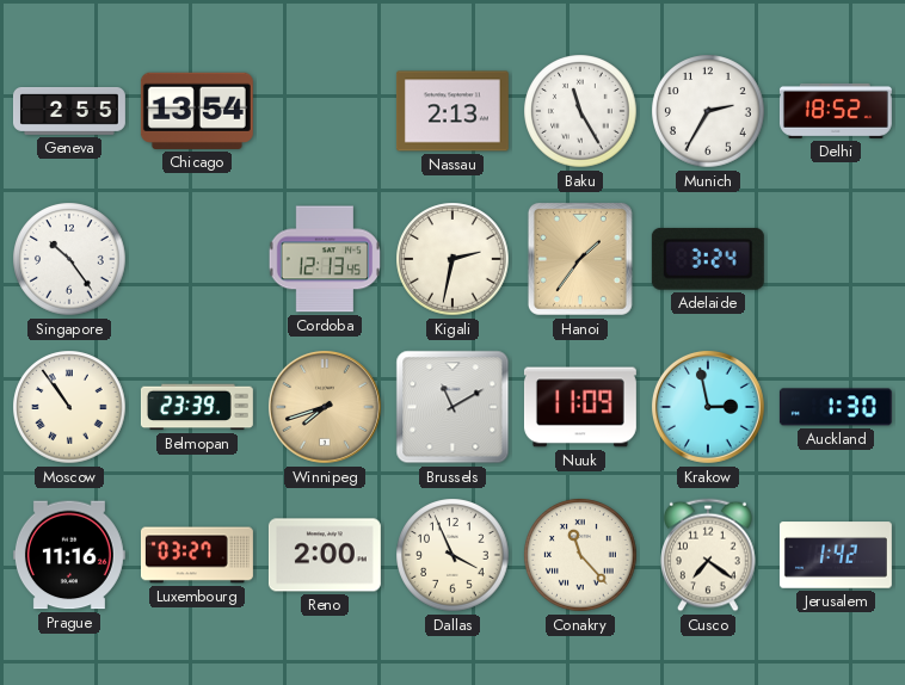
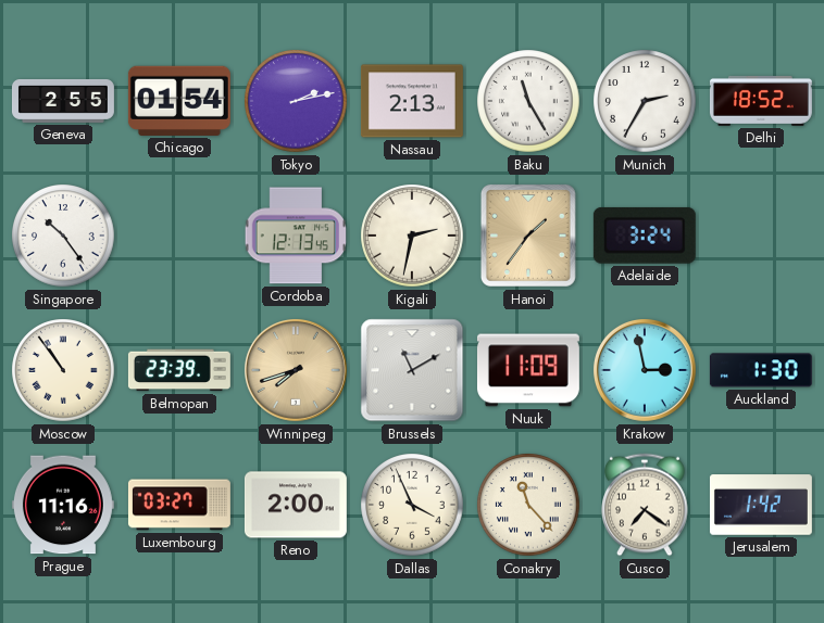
Chicago: 13:54 -> 01:54
Tokyo: none -> 2:13
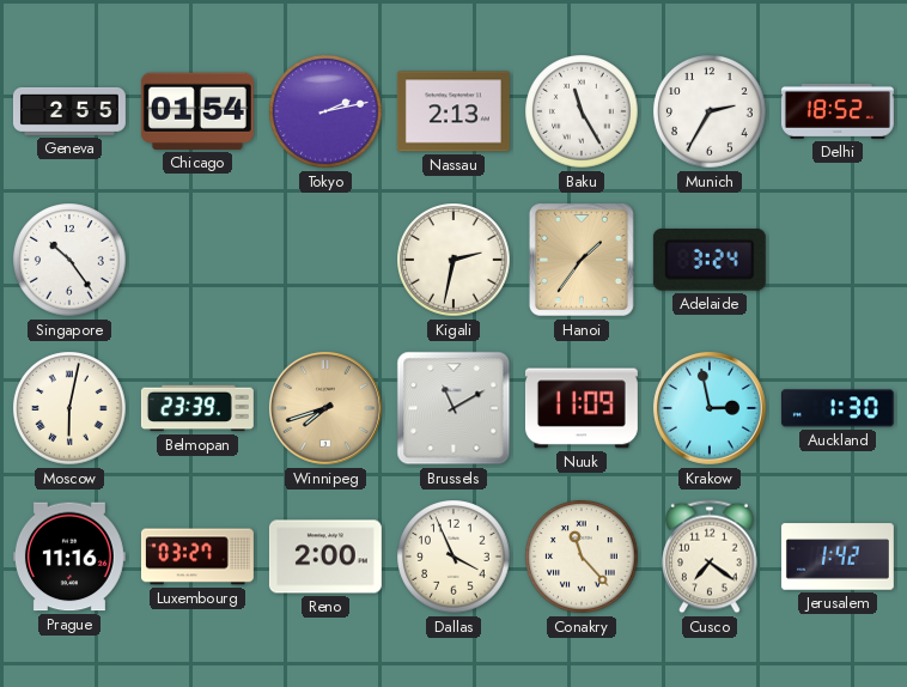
Cordoba: 12:13 -> none
Moscow: 10:54 -> 6:02
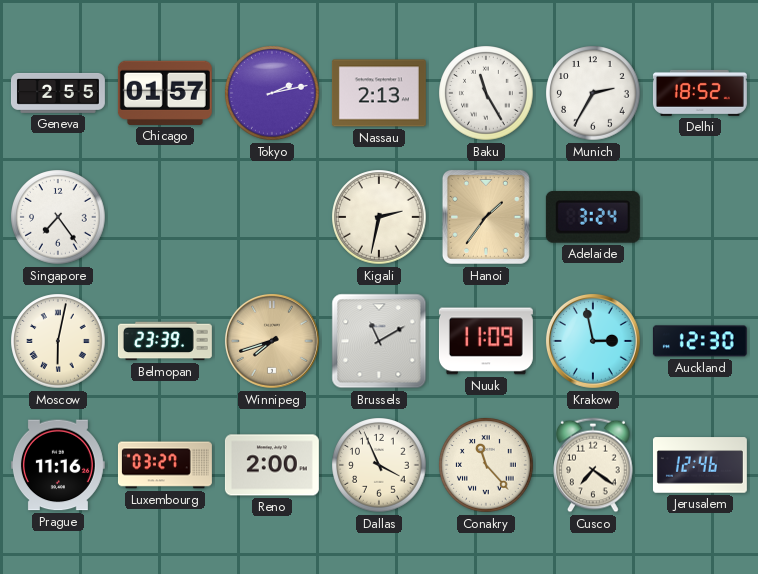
Chicago: 01:54 -> 01:57
Singapore: 10:24 -> 7:24
Auckland: 1:30 -> 12:30
Jerusalem: 1:42 -> 12:46
